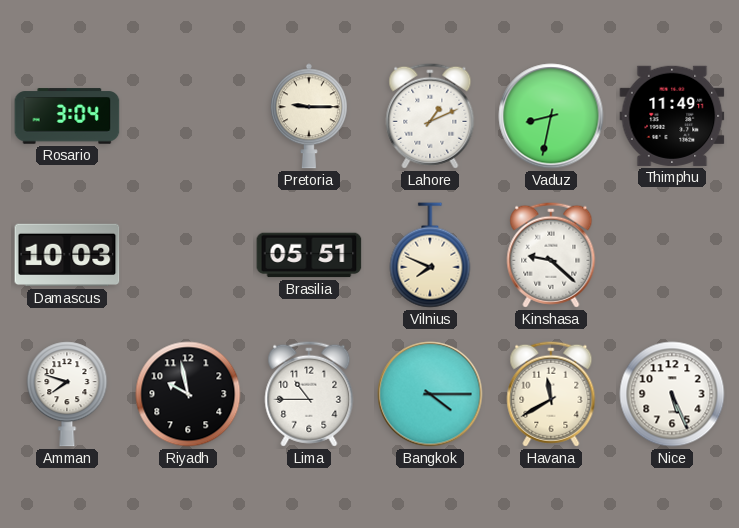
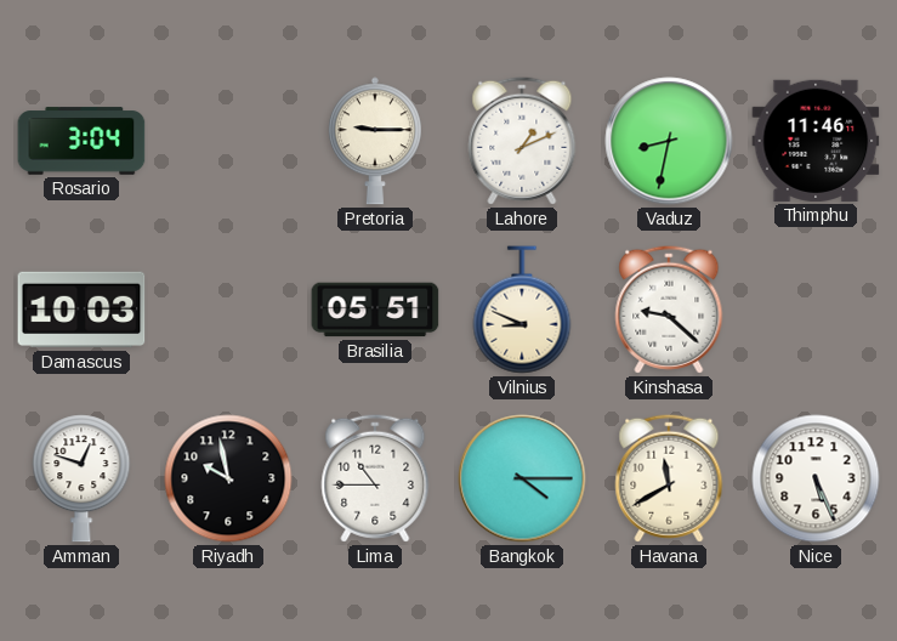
Thimphu: 11:49 -> 11:46
Vilnius: 7:49 -> 8:49
Amman: 7:48 -> 12:48
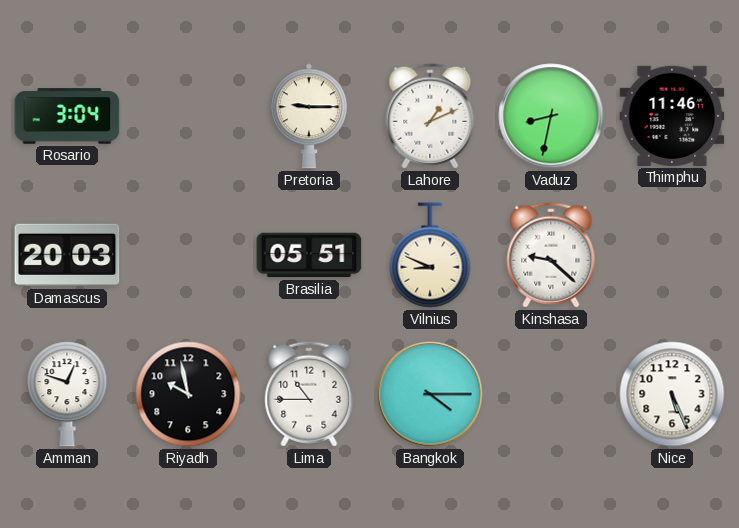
Damascus: 10:03 -> 20:03
Havana: 11:40 -> none
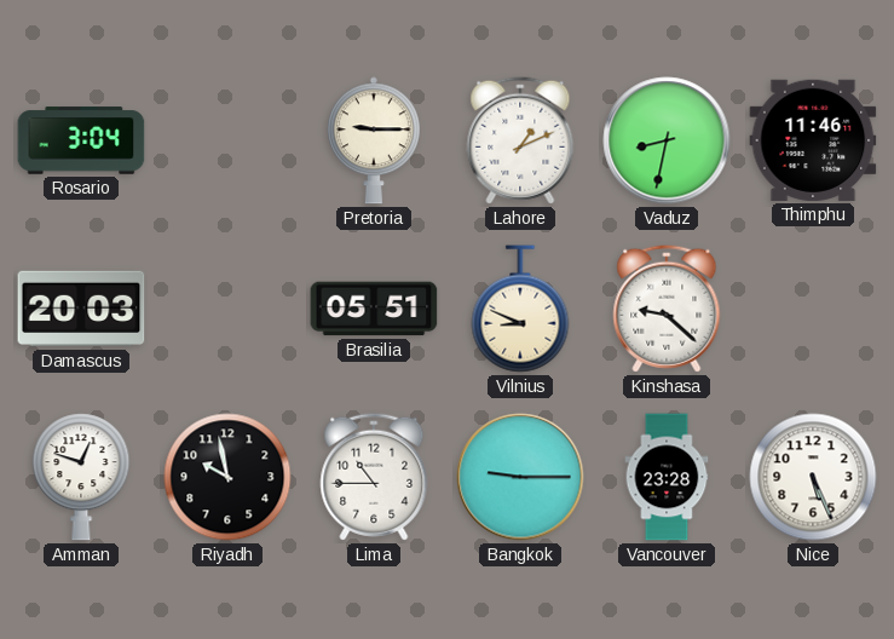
Bangkok: 4:15 -> 9:15
Vancouver: none -> 23:28
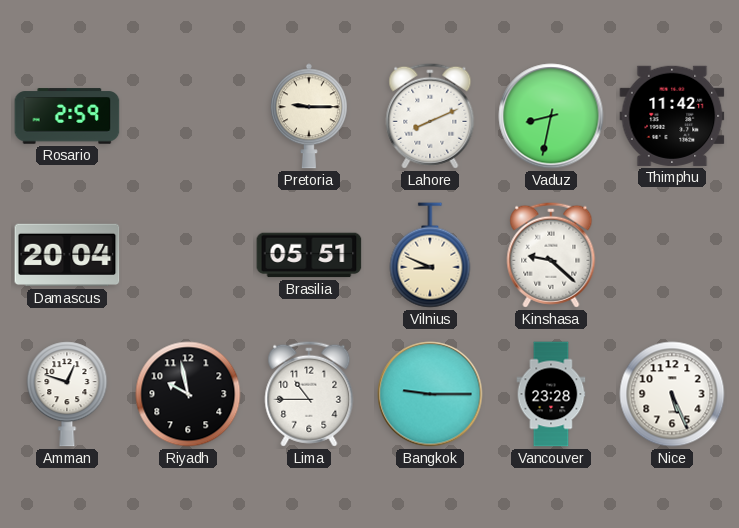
Rosario: 3:04 -> 2:59
Lahore: 1:11 -> 8:11
Thimphu: 11:46 -> 11:42
Damascus: 20:03 -> 20:04
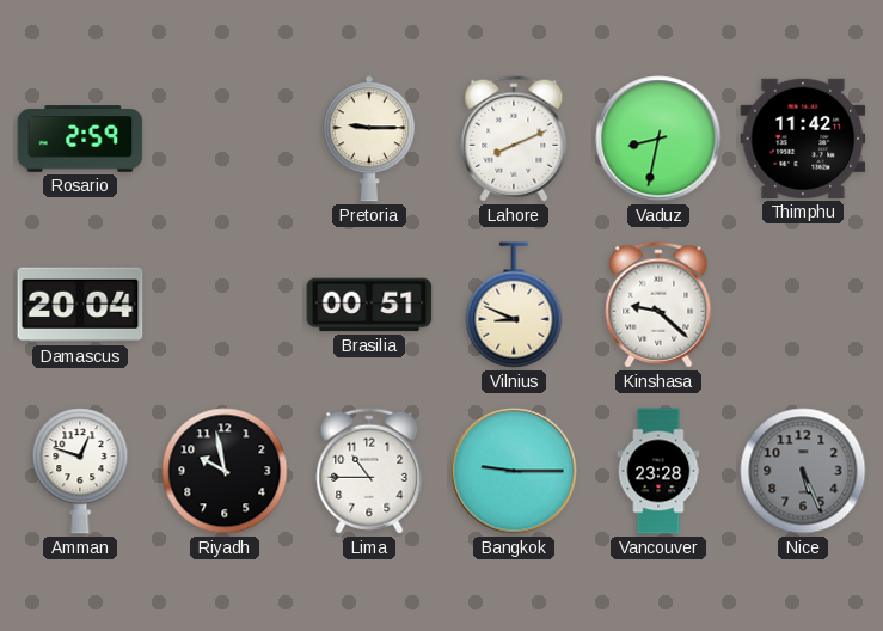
Brasilia: 05:51 -> 00:51
Nice dial: white -> grey
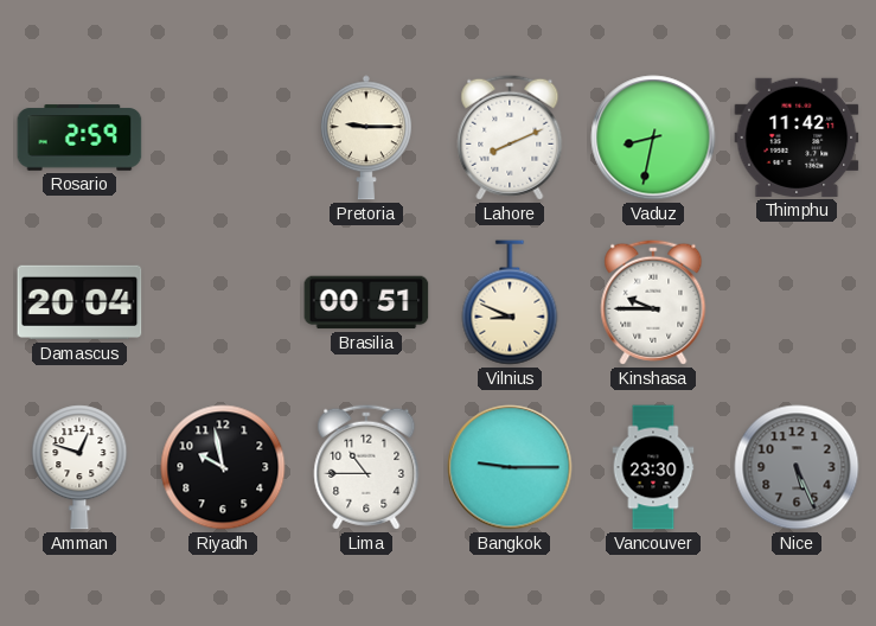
Kinshasa: 9:22 -> 9:45
Vancouver: 23:28 -> 23:30
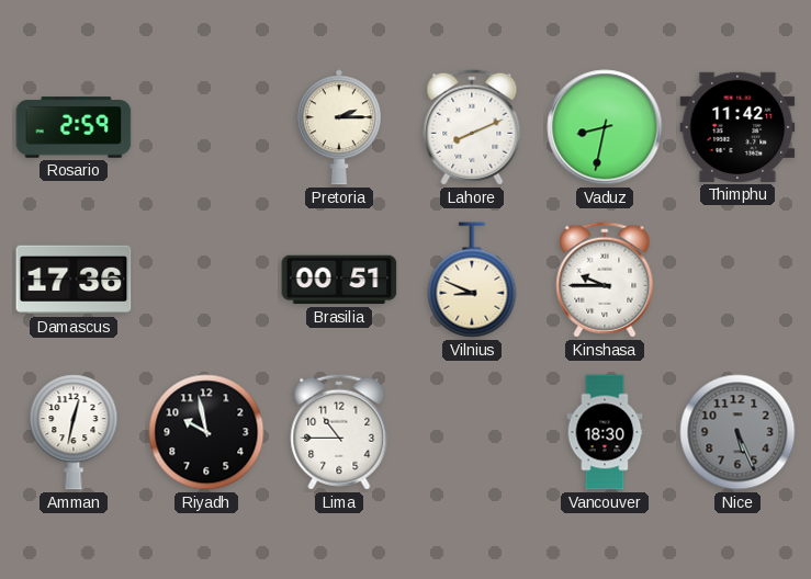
Pretoria: 9:15 -> 2:15
Damascus: 20:04 -> 17:36
Amman: 12:48 -> 12:32
Bangkok: 9:15 -> none
Vancouver: 23:30 -> 18:30
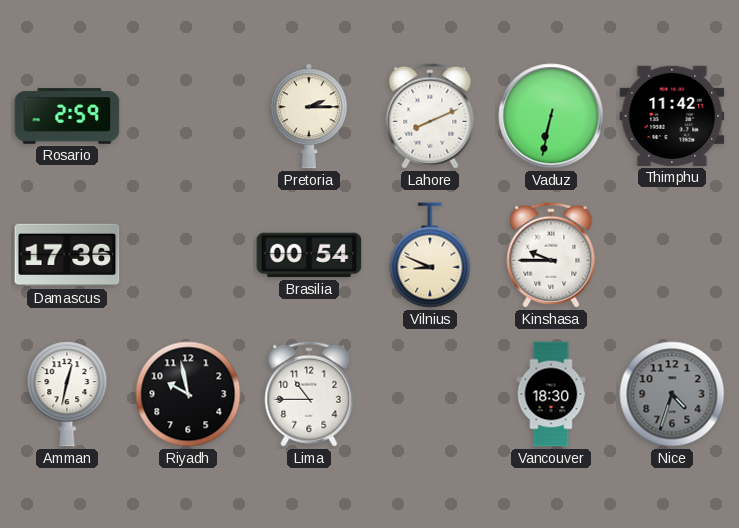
Vaduz: 8:32 -> 6:32
Brasilia: 00:51 -> 00:54
Nice: 5:26 -> 4:33
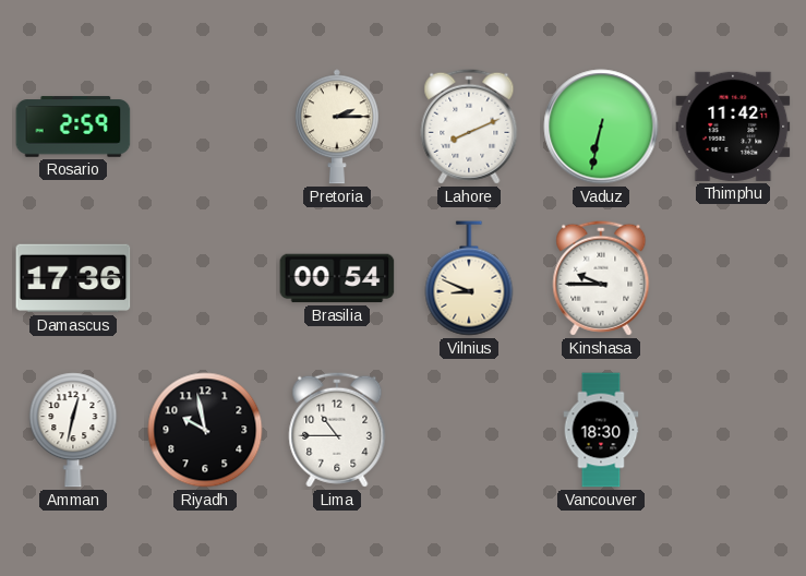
Nice: 4:33 -> none
